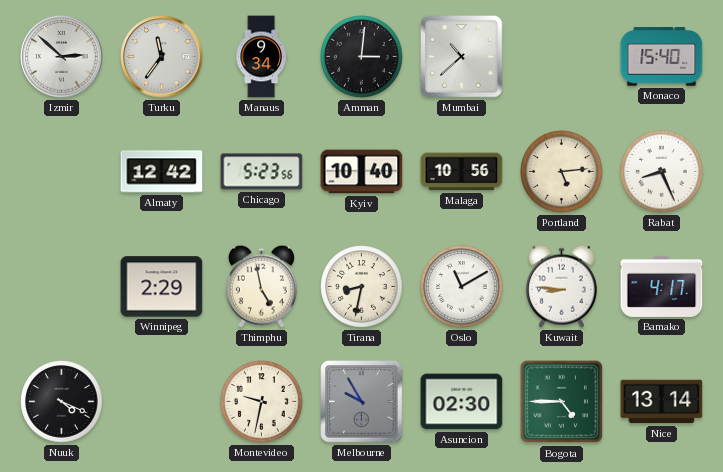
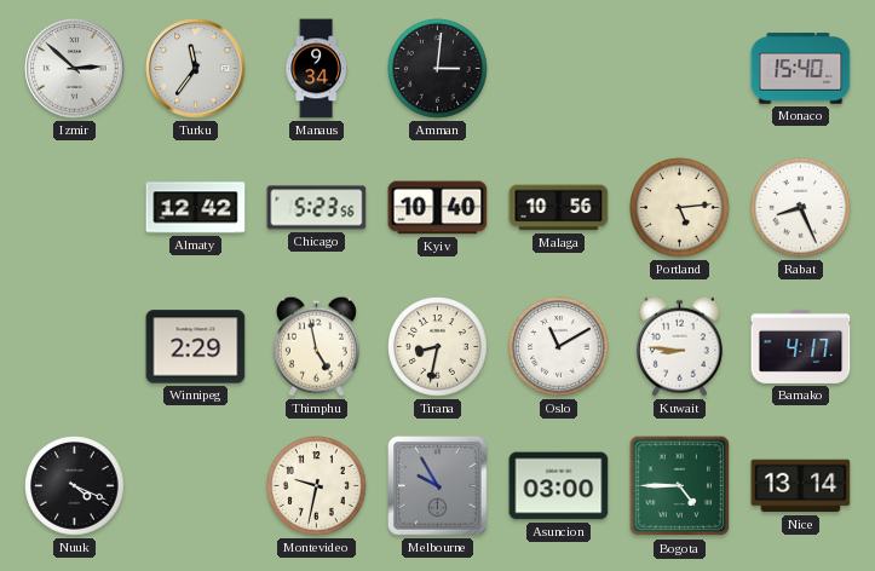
Mumbai: 10:38 -> none
Asuncion: 02:30 -> 03:00
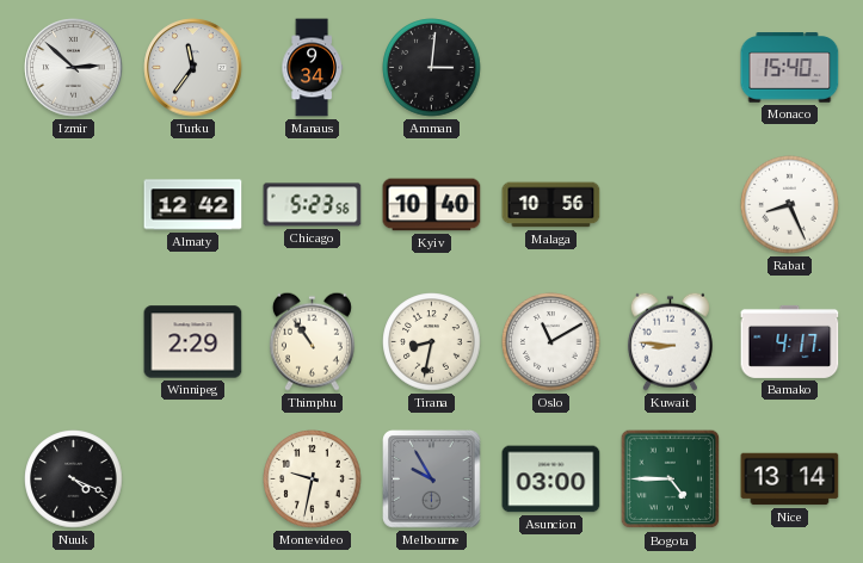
Portland: 5:14 -> none
Thimphu: 4:58 -> 10:54
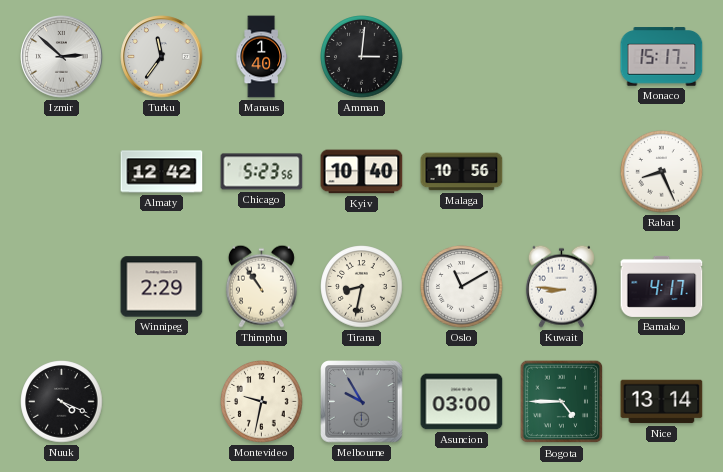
Manaus: 9:34 -> 1:40
Monaco: 15:40 -> 15:17
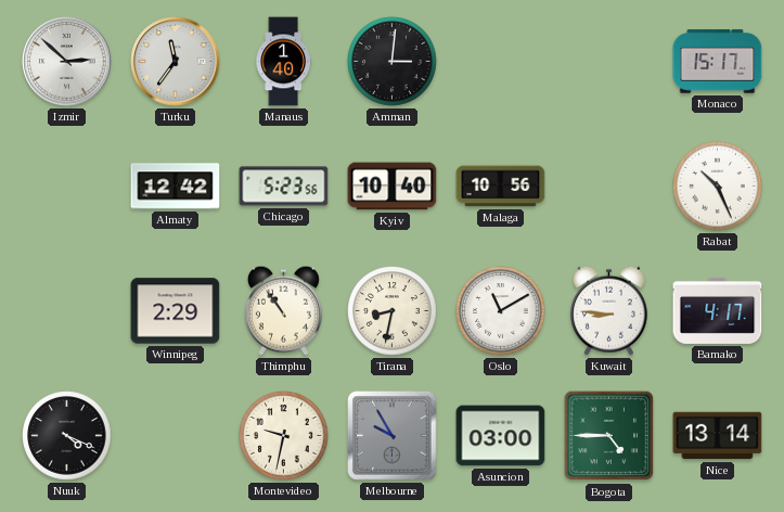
Rabat: 8:26 -> 10:26
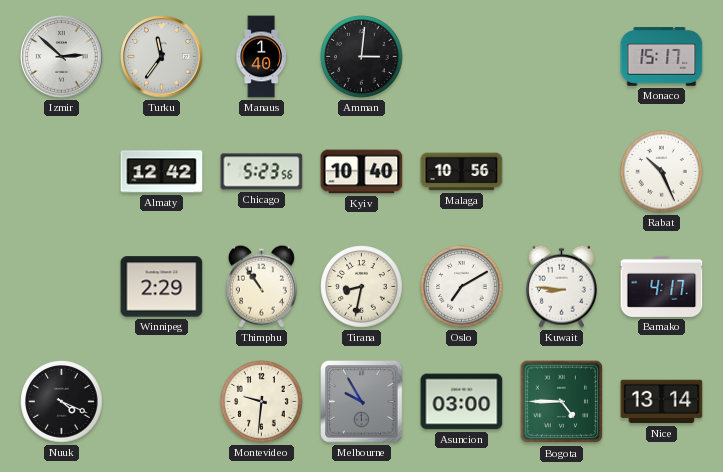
Oslo: 11:10 -> 7:10
Montevideo: 9:32 -> 9:31
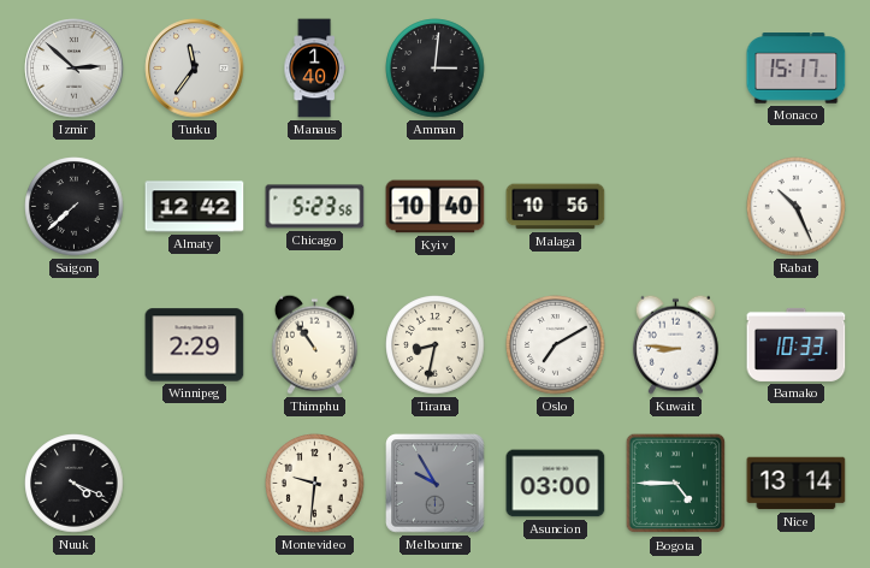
Saigon: none -> 7:38
Bamako: 4:17 -> 10:33
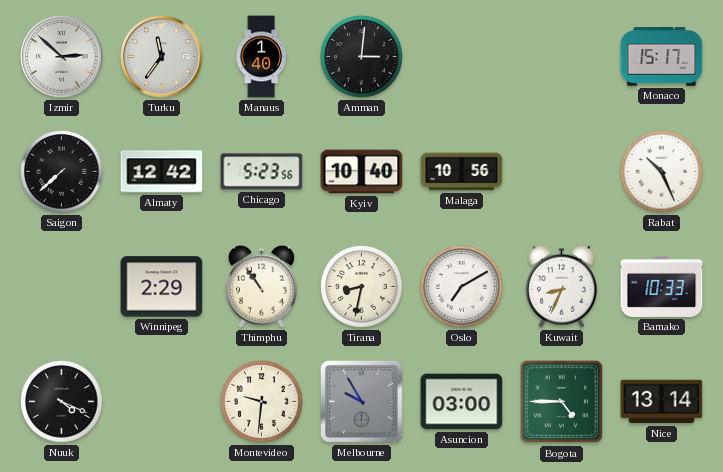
Kuwait: 8:46 -> 8:34
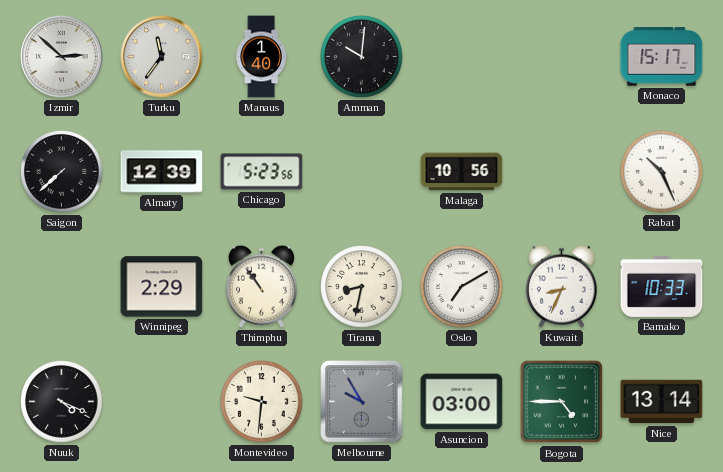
Amman: 3:01 -> 10:01
Almaty: 12:42 -> 12:39
Kyiv: 10:40 -> none
